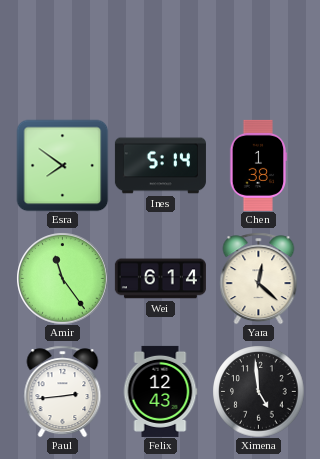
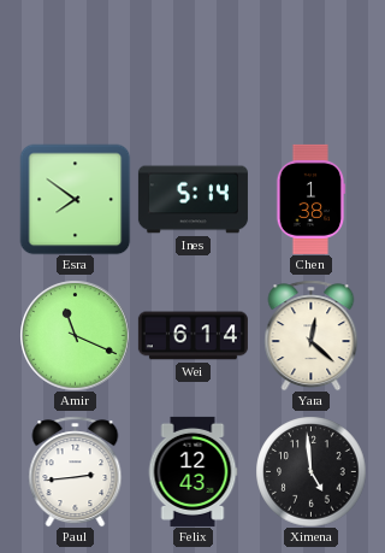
Amir: 11:24 -> 11:19
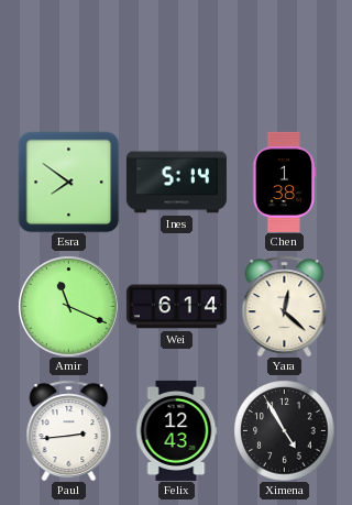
Ximena: 4:59 -> 4:55
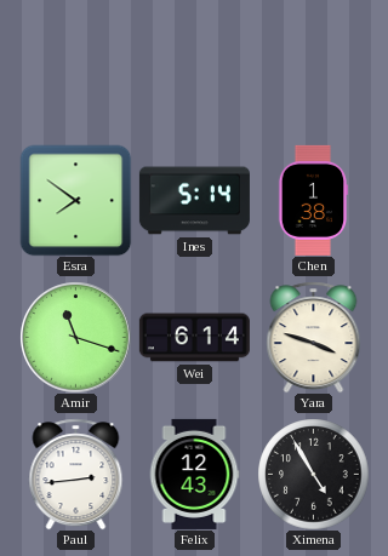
Amir: 11:19 -> 11:18
Yara: 12:22 -> 3:48
